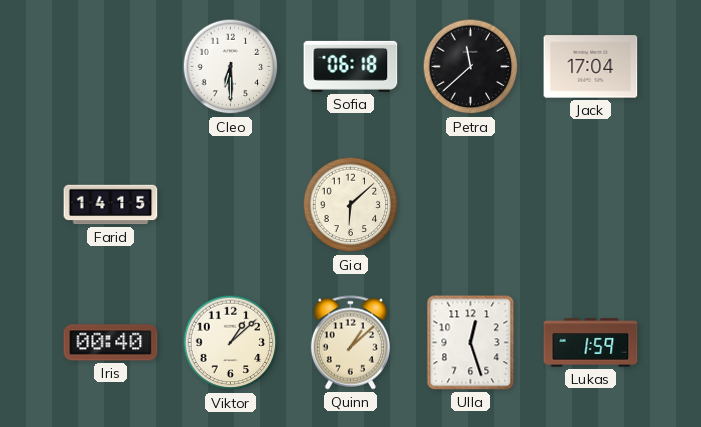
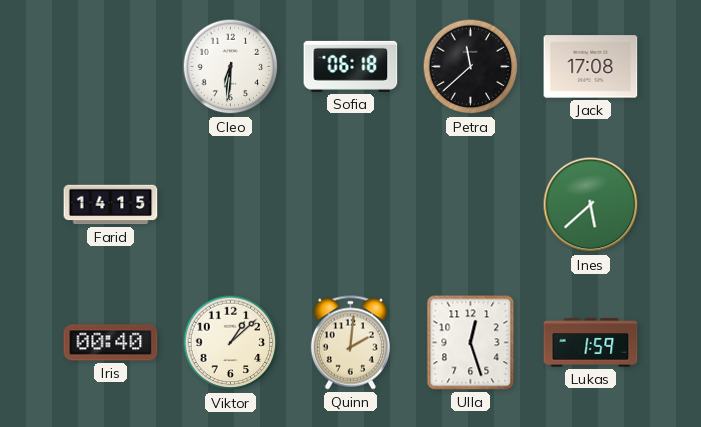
Cleo: 6:30 -> 6:31
Jack: 17:04 -> 17:08
Gia: 6:08 -> none
Ines: none -> 5:38
Quinn: 1:08 -> 2:01
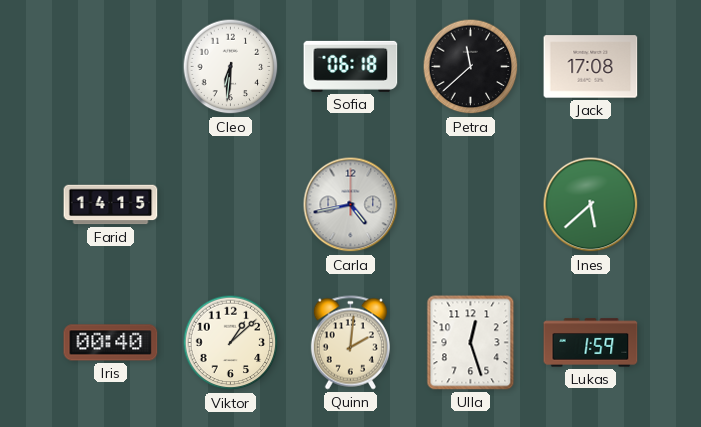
Carla: none -> 4:43
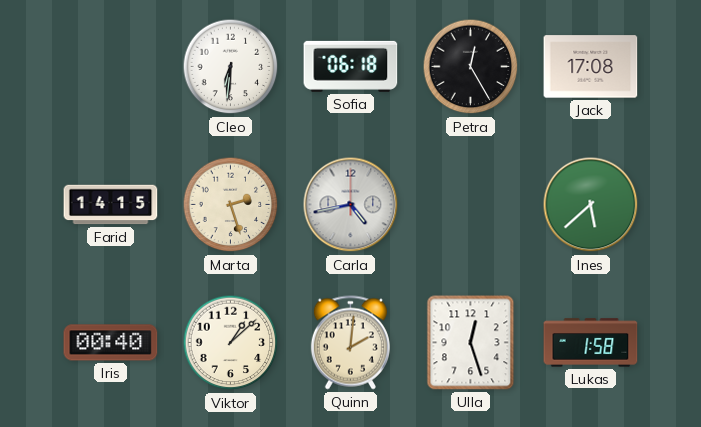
Petra: 11:38 -> 12:25
Marta: none -> 2:27
Lukas: 1:59 -> 1:58
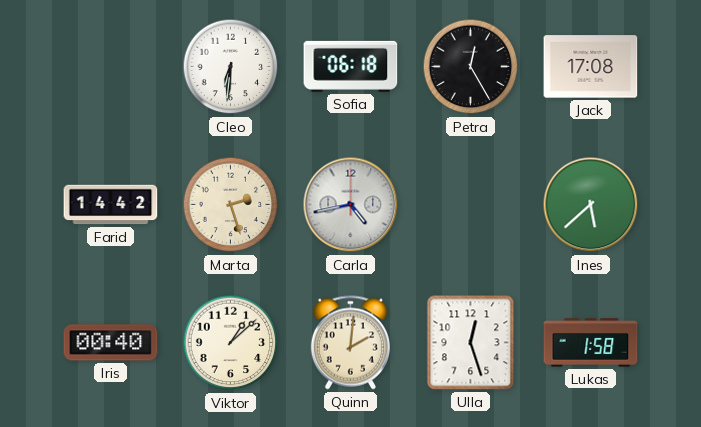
Farid: 14:15 -> 14:42
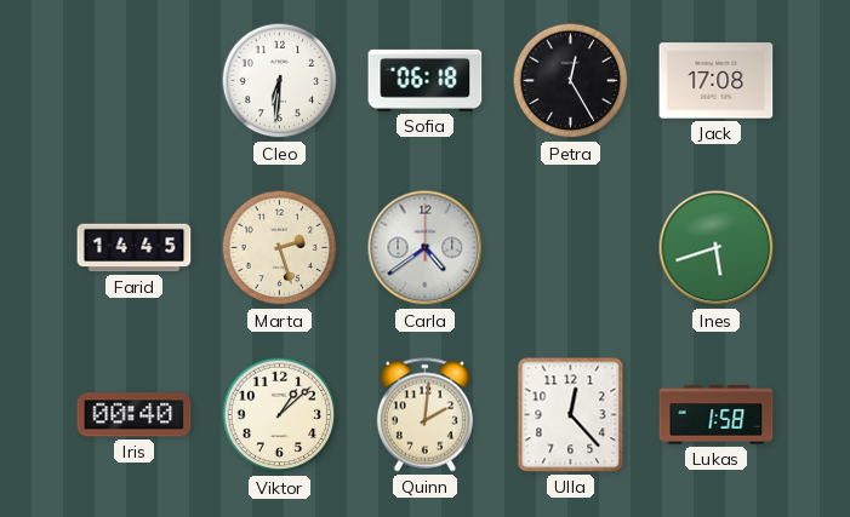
Farid: 14:42 -> 14:45
Carla: 4:43 -> 4:39
Ines: 5:38 -> 5:42
Ulla: 12:27 -> 12:23
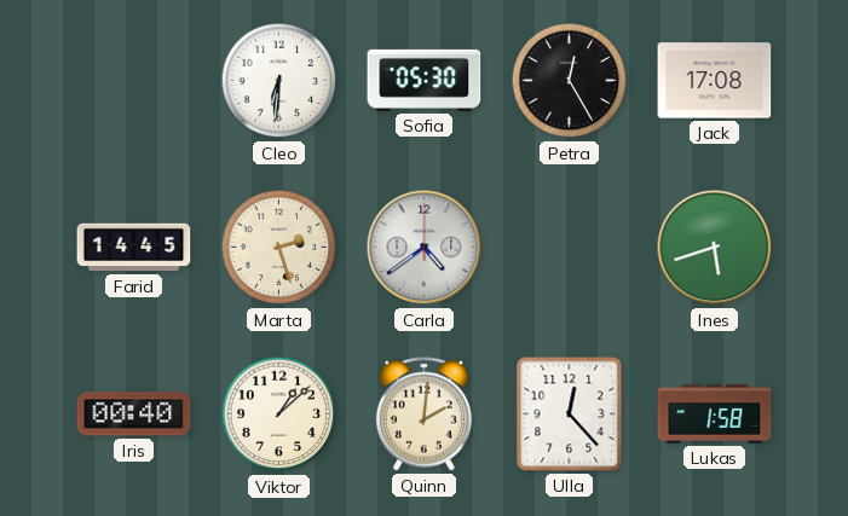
Sofia: 06:18 -> 05:30
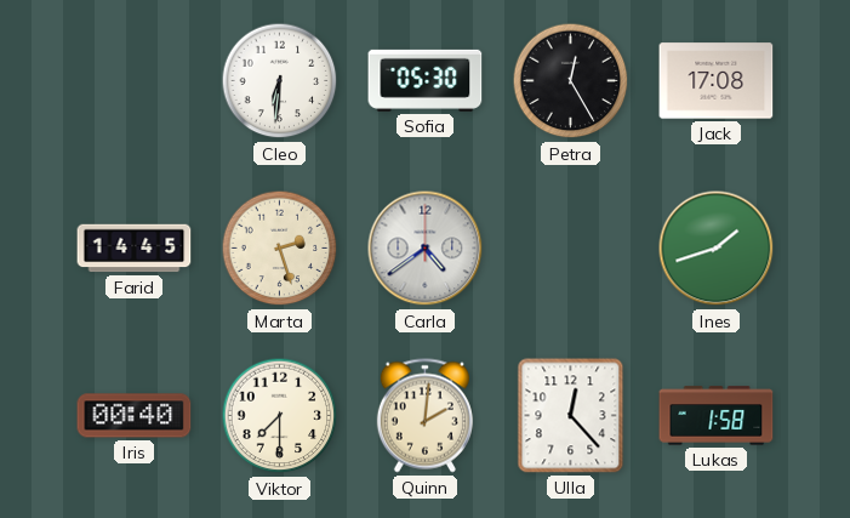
Ines: 5:42 -> 1:42
Viktor: 1:08 -> 7:30
